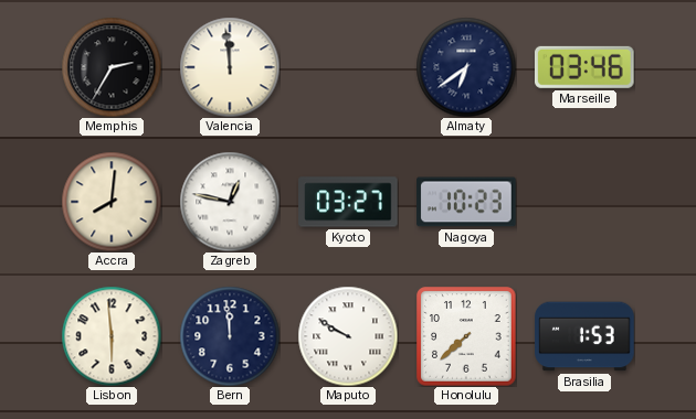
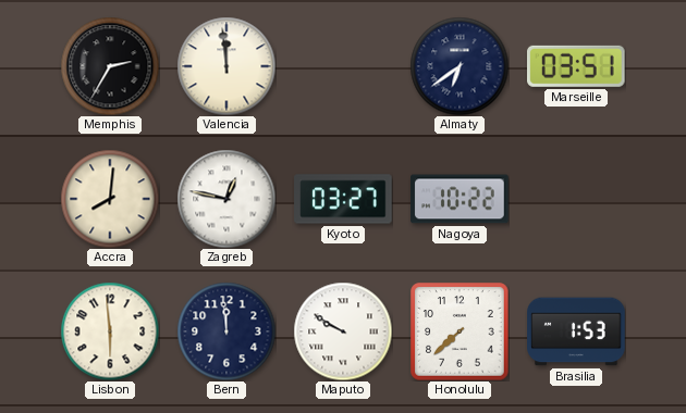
Marseille: 03:46 -> 03:51
Nagoya: 10:23 -> 10:22
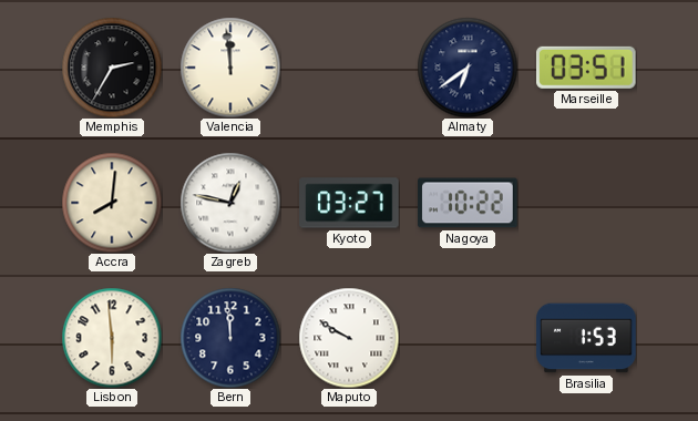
Honolulu: 7:38 -> none
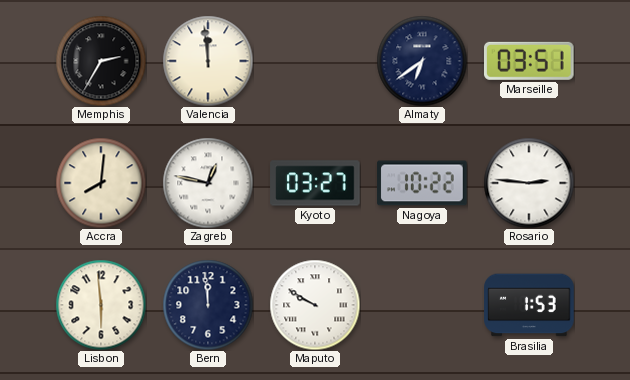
Rosario: none -> 2:46
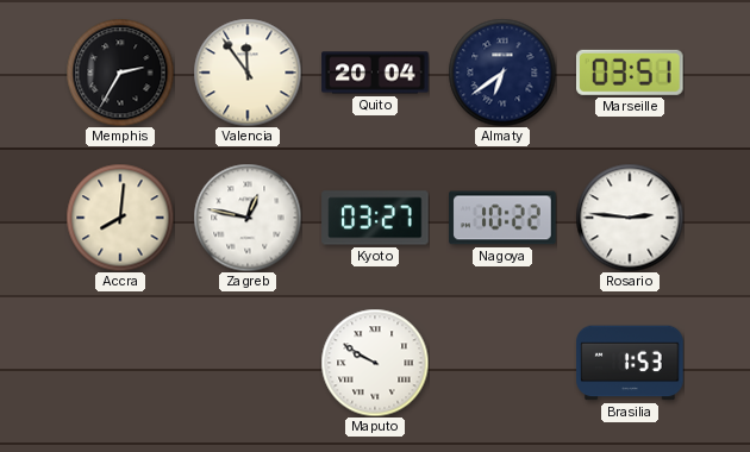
Valencia: 11:59 -> 11:54
Quito: none -> 20:04
Lisbon: 5:59 -> none
Bern: 11:59 -> none
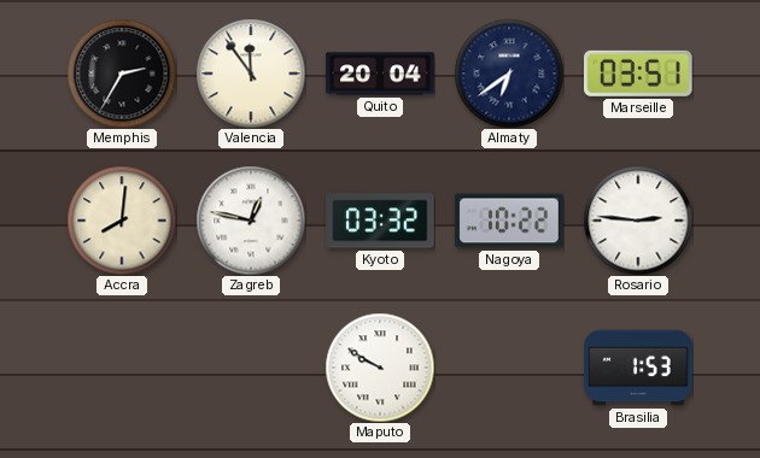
Kyoto: 03:27 -> 03:32
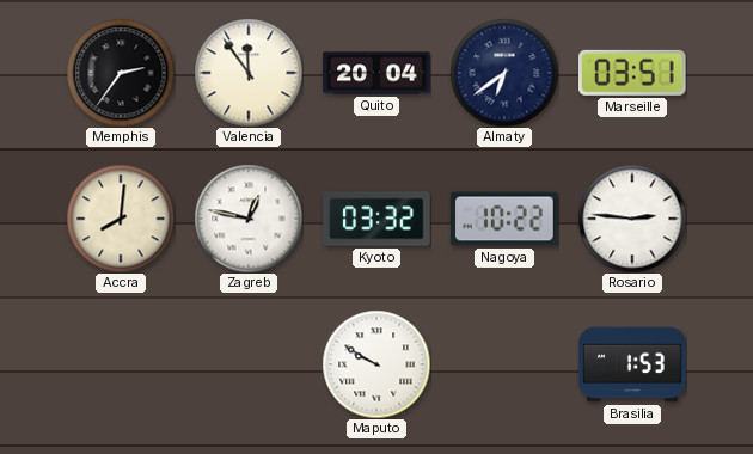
Memphis: 2:35 -> 2:36
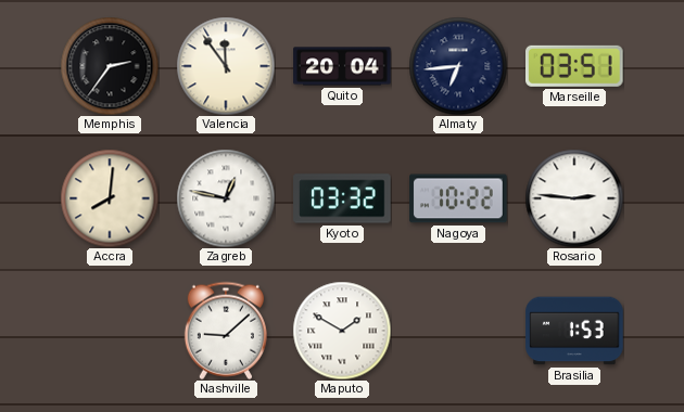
Almaty: 6:39 -> 6:44
Nashville: none -> 9:08
Maputo: 9:50 -> 1:50
